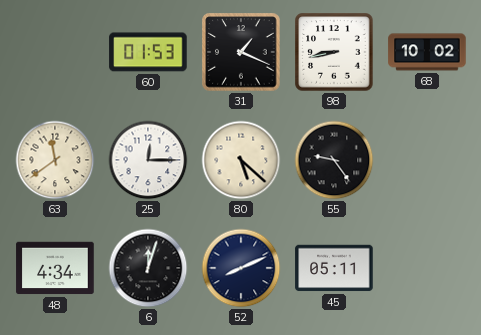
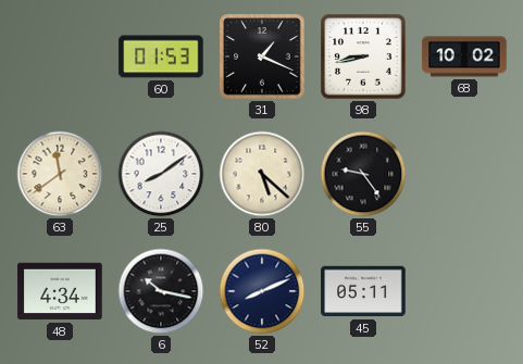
25: 12:15 -> 8:09
6: 12:03 -> 10:17
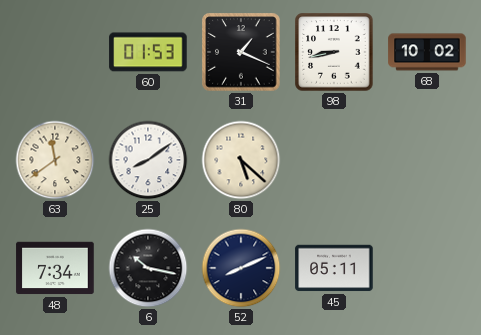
55: 9:24 -> none
48: 4:34 -> 7:34
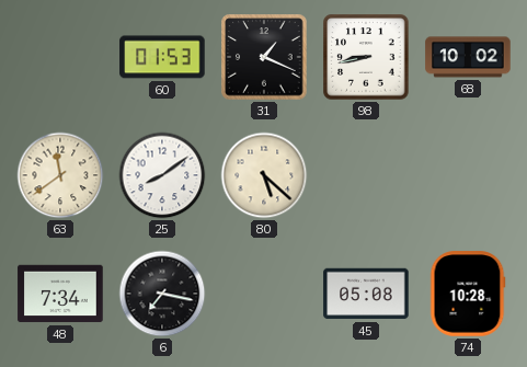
6: 10:17 -> 7:17
52: 8:11 -> none
45: 05:11 -> 05:08
74: none -> 10:28
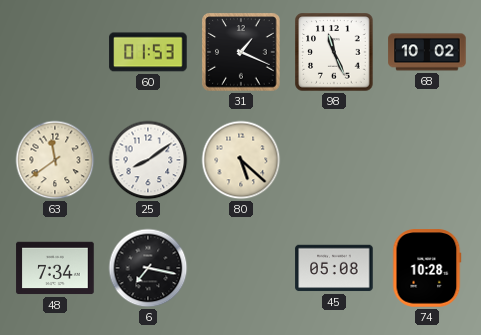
98: 8:43 -> 11:26
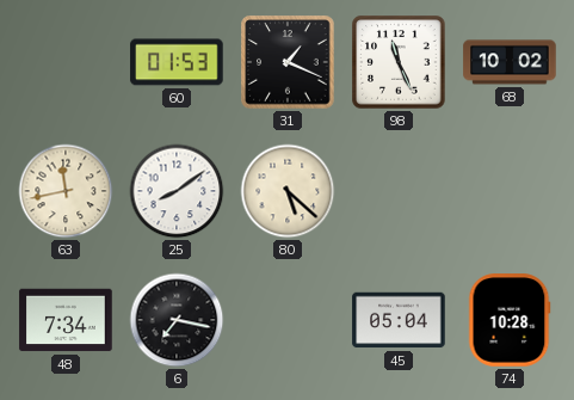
63: 11:39 -> 11:43
45: 05:08 -> 05:04
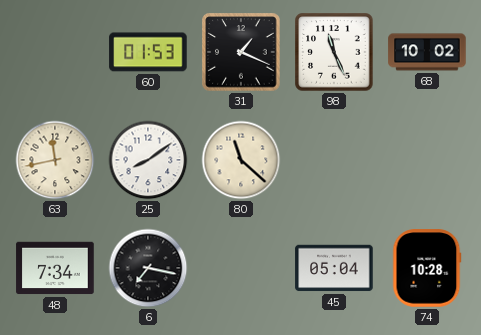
80: 5:22 -> 11:22
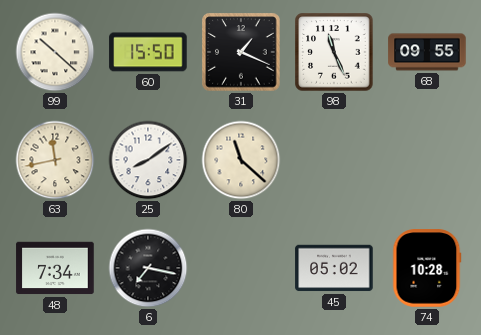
99: none -> 10:22
60: 01:53 -> 15:50
68: 10:02 -> 09:55
45: 05:04 -> 05:02
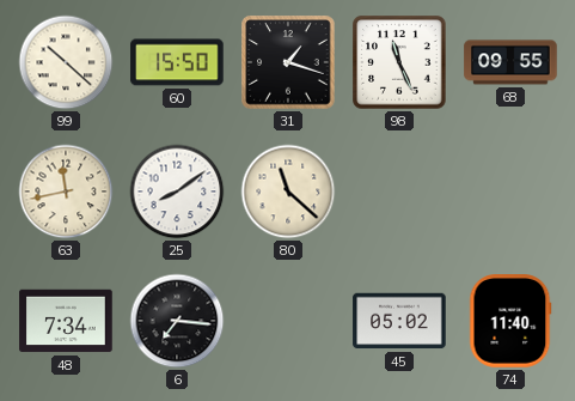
31: 1:19 -> 1:18
6: 7:17 -> 7:16
74: 10:28 -> 11:40
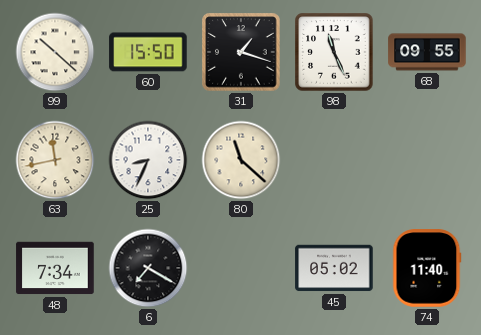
25: 8:09 -> 8:34
6: 7:16 -> 7:20
